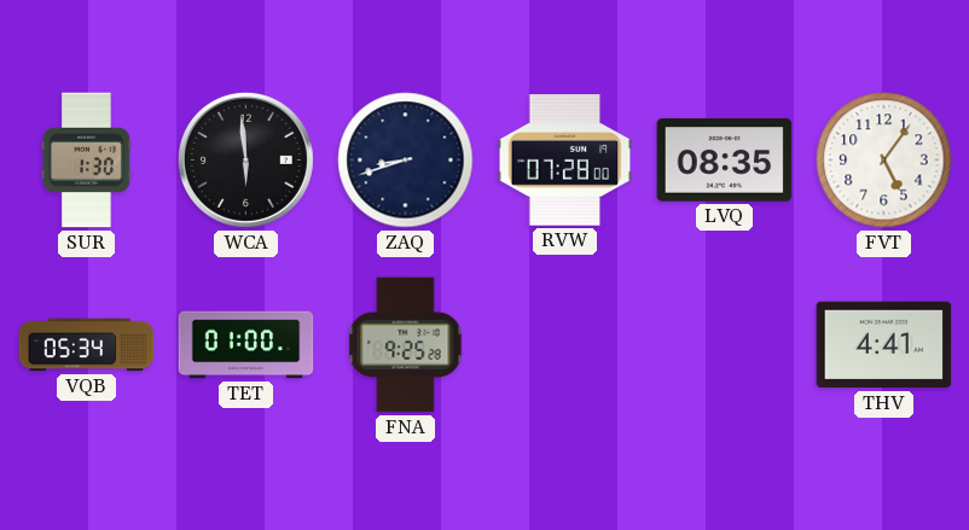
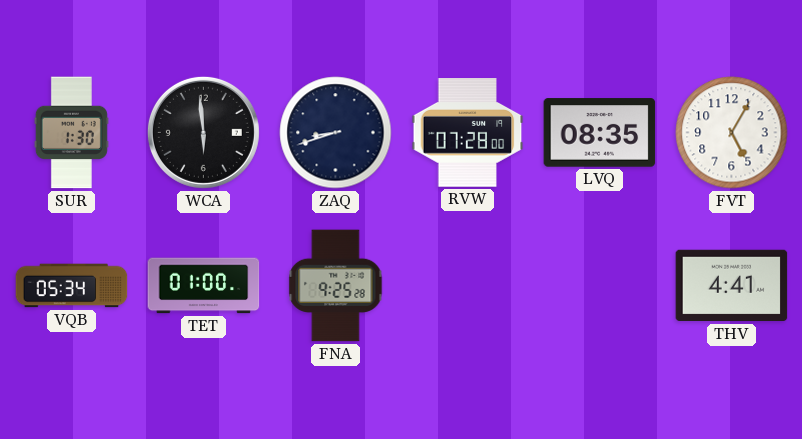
FVT: 5:06 -> 5:05
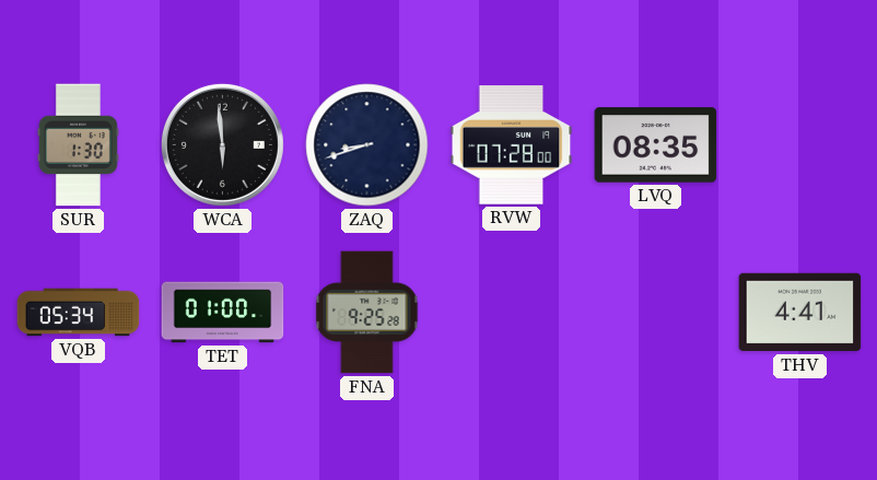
FVT: 5:05 -> none
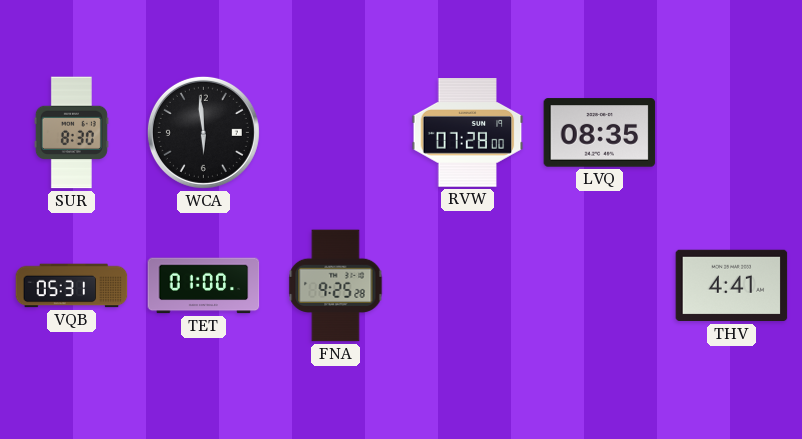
SUR: 1:30 -> 8:30
ZAQ: 8:42 -> none
VQB: 05:34 -> 05:31
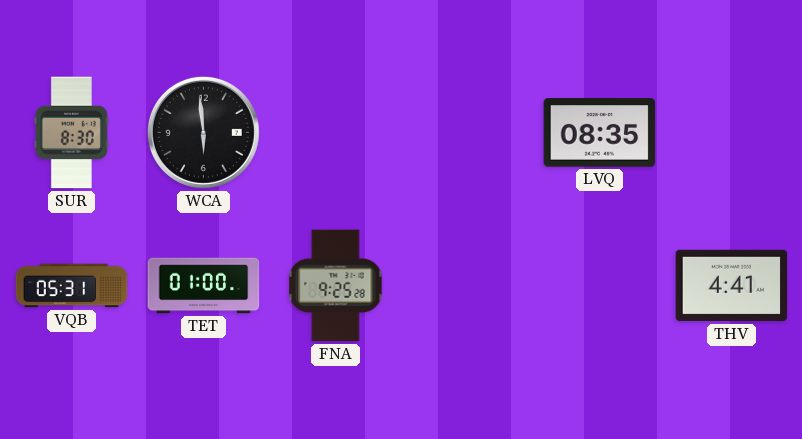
RVW: 07:28 -> none
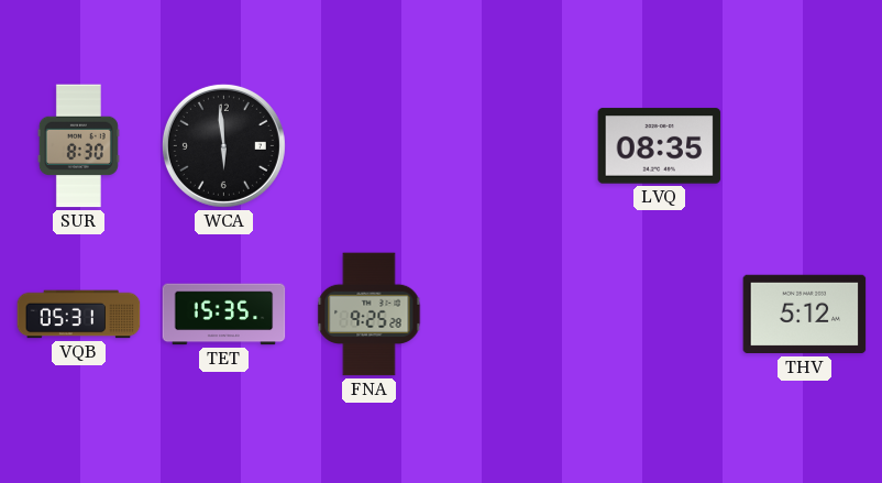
TET: 01:00 -> 15:35
THV: 4:41 -> 5:12
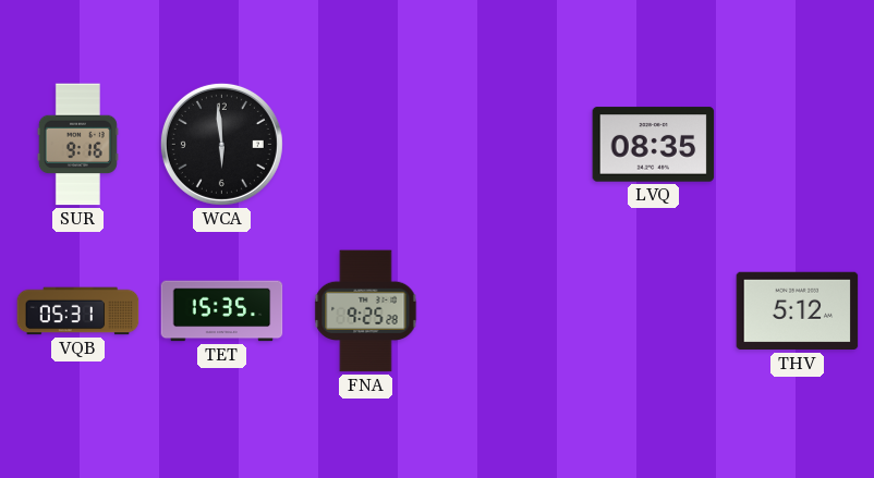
SUR: 8:30 -> 9:16
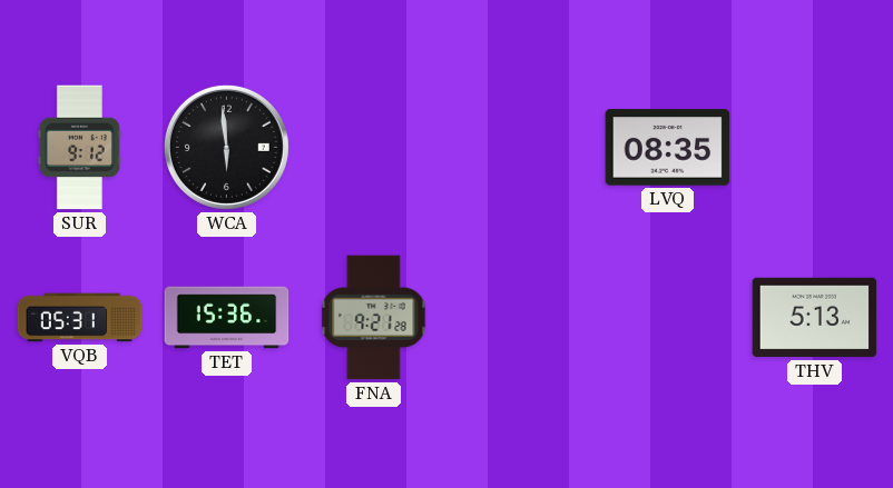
SUR: 9:16 -> 9:12
TET: 15:35 -> 15:36
FNA: 9:25 -> 9:21
THV: 5:12 -> 5:13
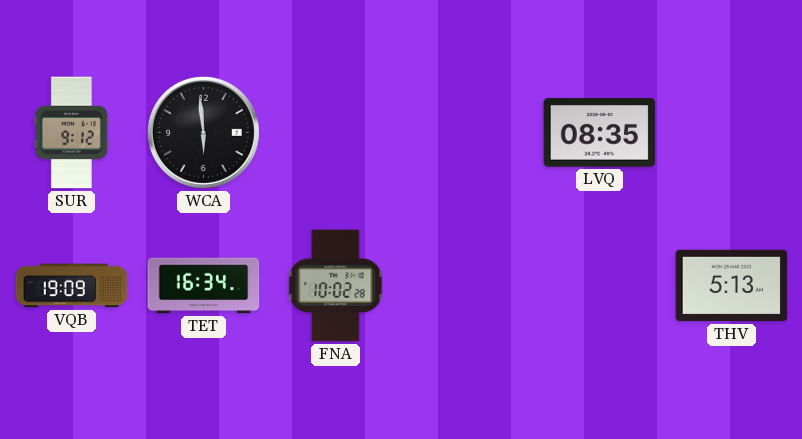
VQB: 05:31 -> 19:09
TET: 15:36 -> 16:34
FNA: 9:21 -> 10:02
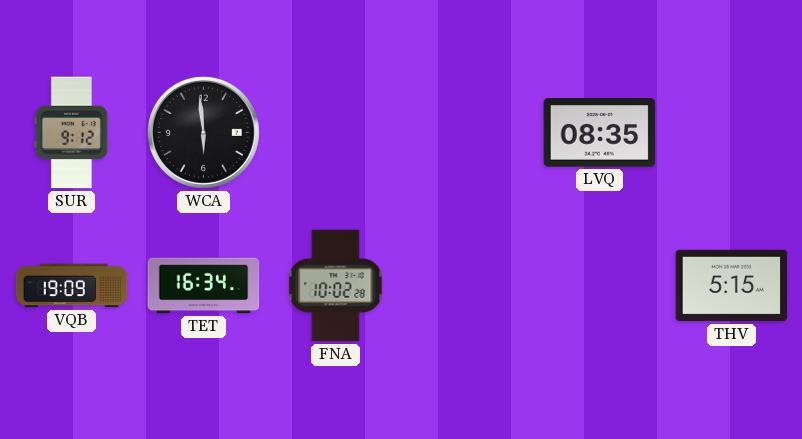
THV: 5:13 -> 5:15
